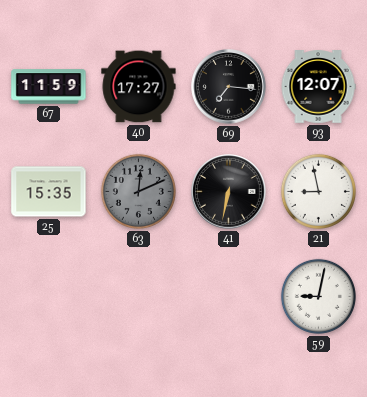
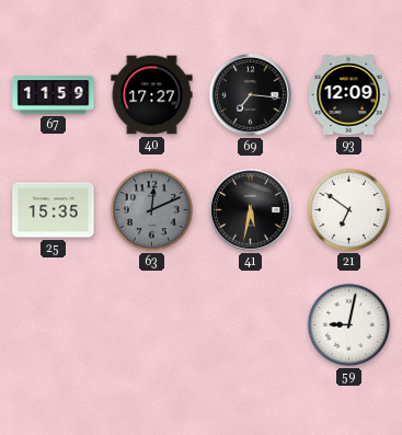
93: 12:07 -> 12:09
41: 6:32 -> 5:32
21: 8:58 -> 6:51
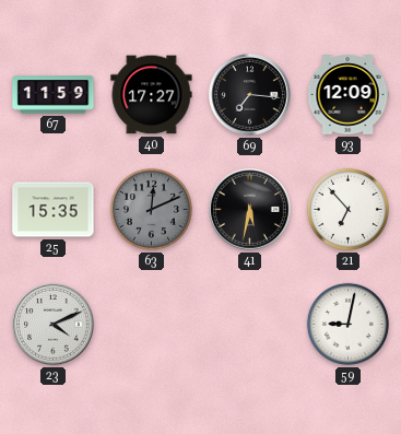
21: 6:51 -> 6:53
23: none -> 4:11
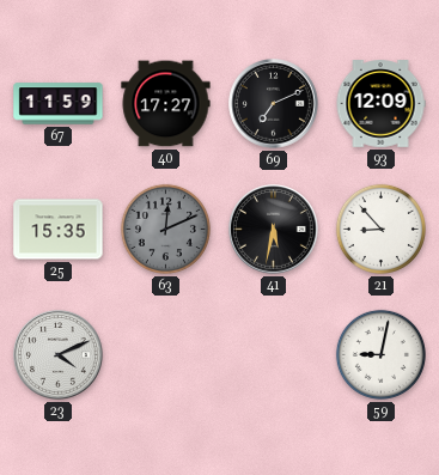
69: 7:16 -> 7:11
21: 6:53 -> 8:53
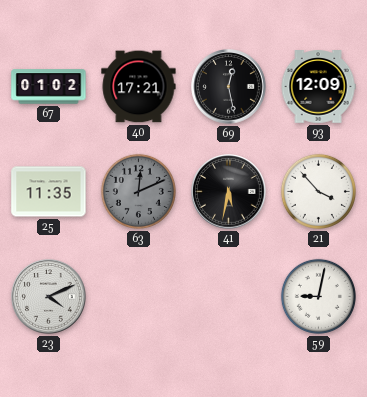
67: 11:59 -> 01:02
40: 17:27 -> 17:21
69: 7:11 -> 12:28
25: 15:35 -> 11:35
21: 8:53 -> 3:53
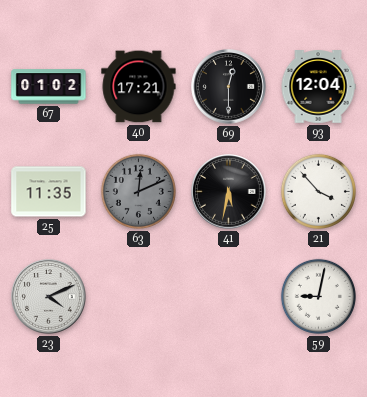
69: 12:28 -> 12:30
93: 12:09 -> 12:04
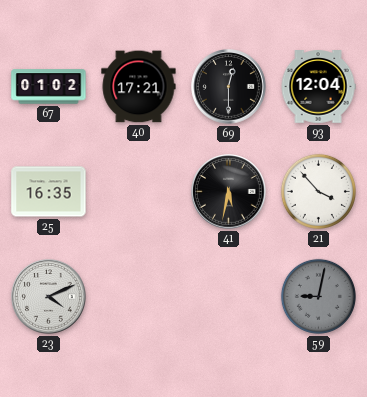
25: 11:35 -> 16:35
63: 12:11 -> none
59 dial: white -> grey
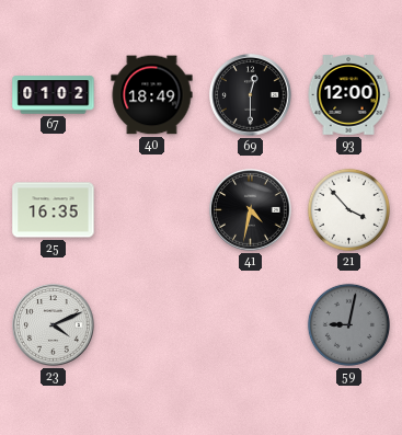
40: 17:21 -> 18:49
93: 12:04 -> 12:00
41: 5:32 -> 4:32
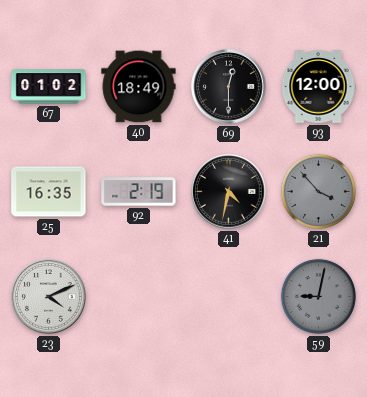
92: none -> 2:19
21 dial: white -> grey
